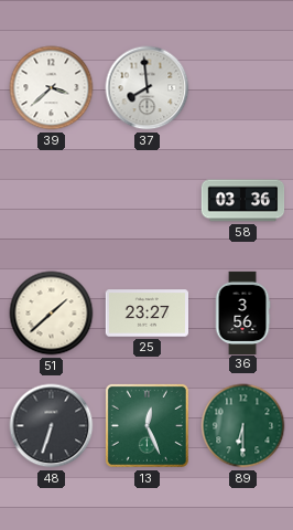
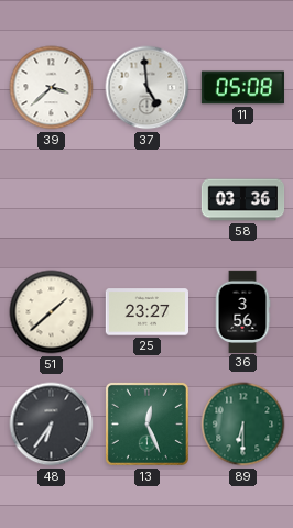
37: 7:59 -> 4:59
11: none -> 05:08
48: 6:33 -> 6:36
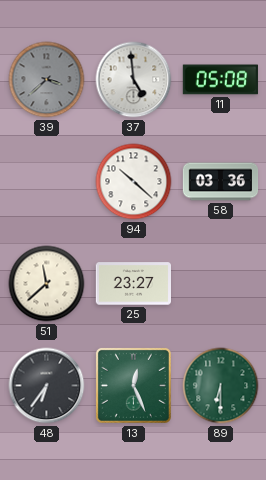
39 dial: white -> grey
94: none -> 10:22
51: 1:38 -> 11:38
36: 3:56 -> none
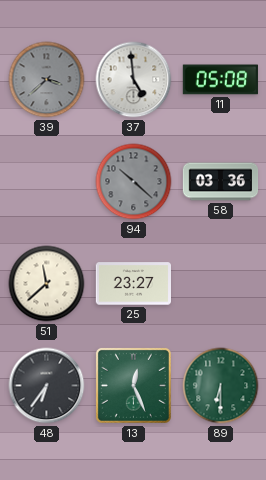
94 dial: white -> grey
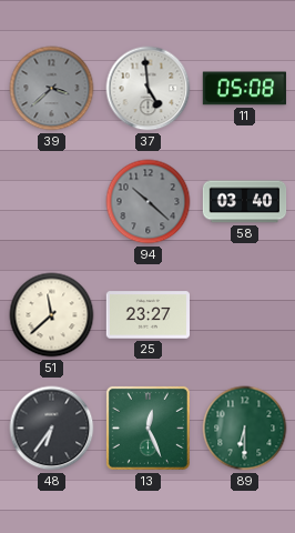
58: 03:36 -> 03:40
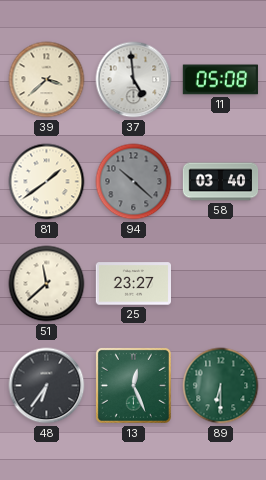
39 dial: grey -> cream
81: none -> 1:39
